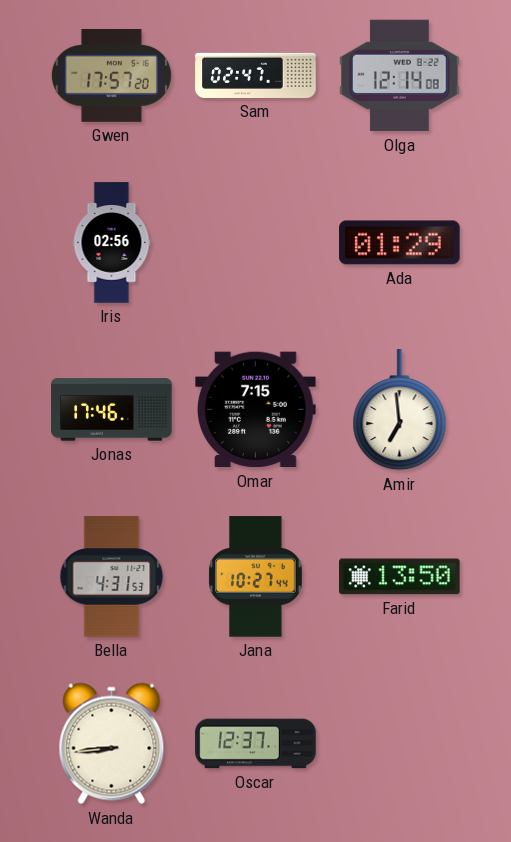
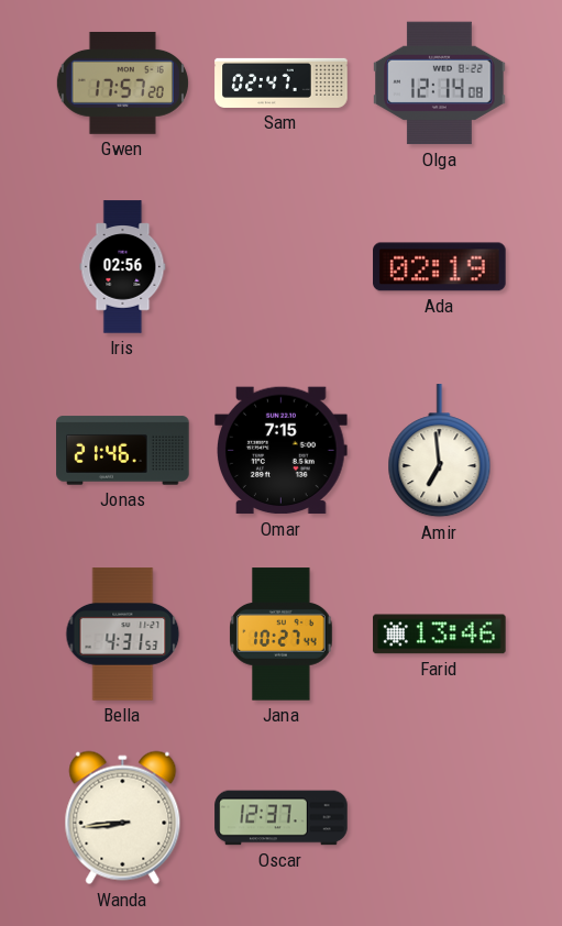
Ada: 01:29 -> 02:19
Jonas: 17:46 -> 21:46
Farid: 13:50 -> 13:46
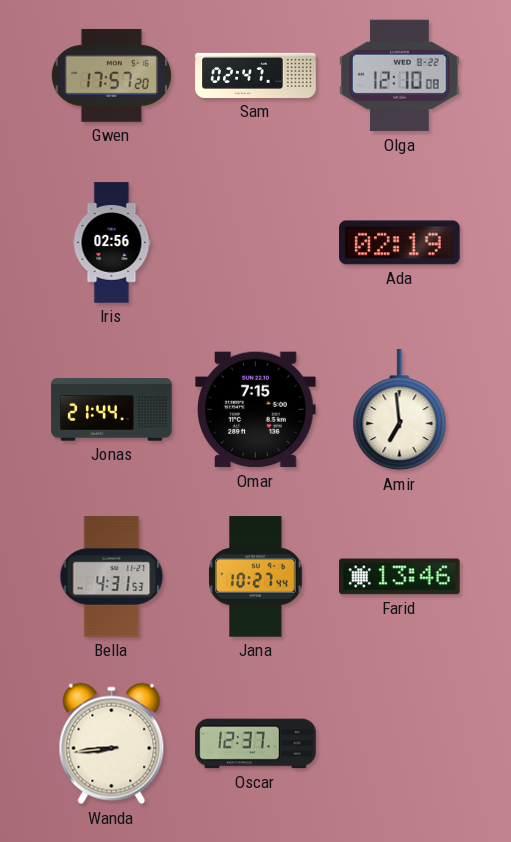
Olga: 12:14 -> 12:10
Jonas: 21:46 -> 21:44
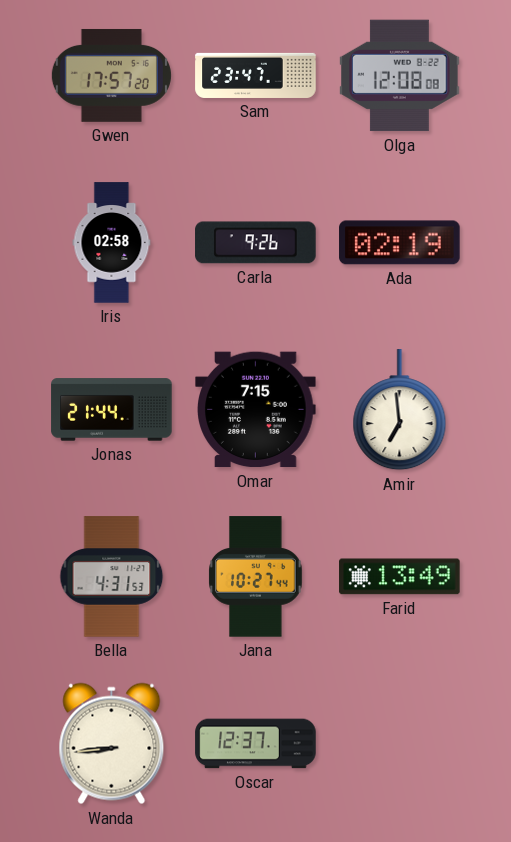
Sam: 02:47 -> 23:47
Olga: 12:10 -> 12:08
Iris: 02:56 -> 02:58
Carla: none -> 9:26
Farid: 13:46 -> 13:49
